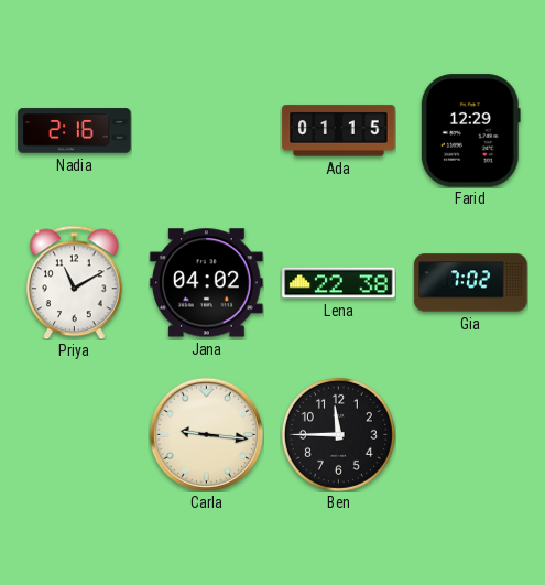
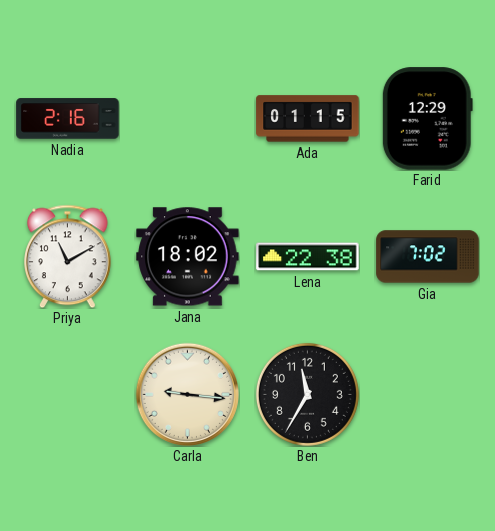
Jana: 04:02 -> 18:02
Ben: 11:45 -> 11:35
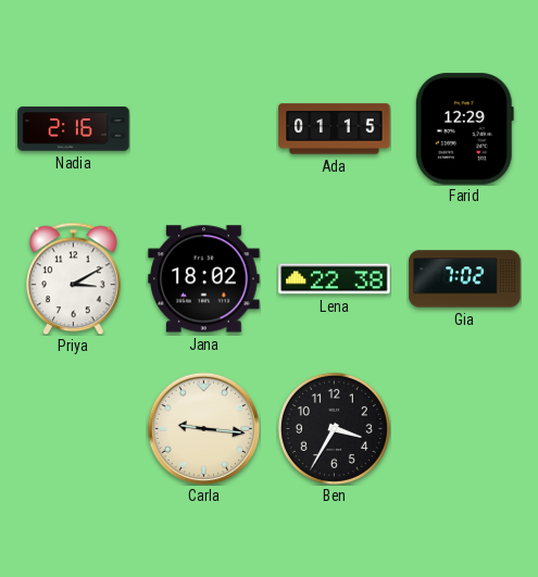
Priya: 11:10 -> 3:10
Ben: 11:35 -> 3:35
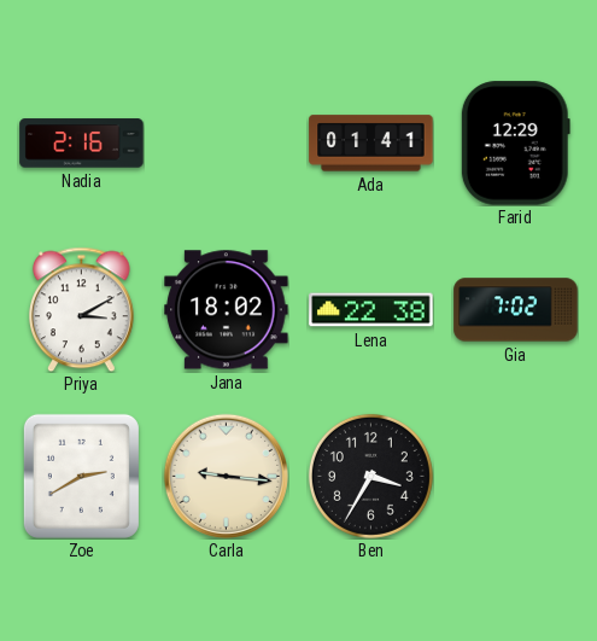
Ada: 01:15 -> 01:41
Zoe: none -> 2:40
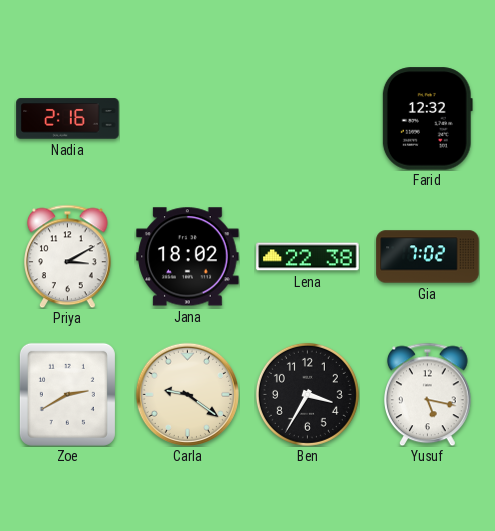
Ada: 01:41 -> none
Farid: 12:29 -> 12:32
Carla: 9:16 -> 9:21
Yusuf: none -> 5:17
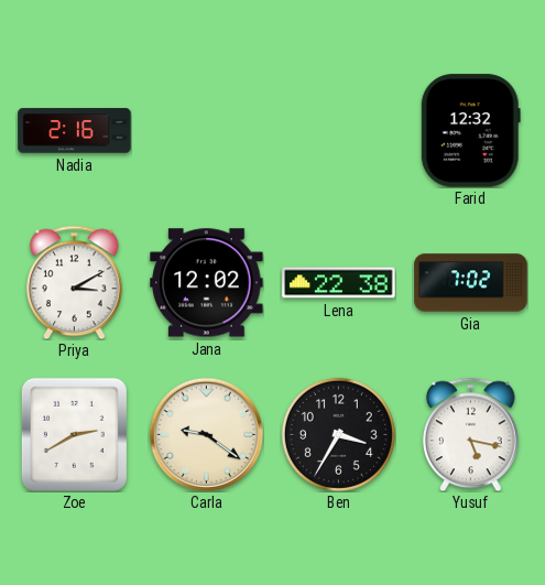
Jana: 18:02 -> 12:02
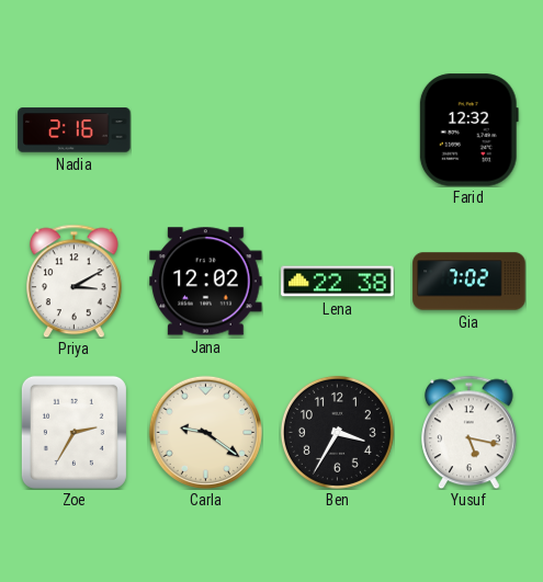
Zoe: 2:40 -> 2:35
